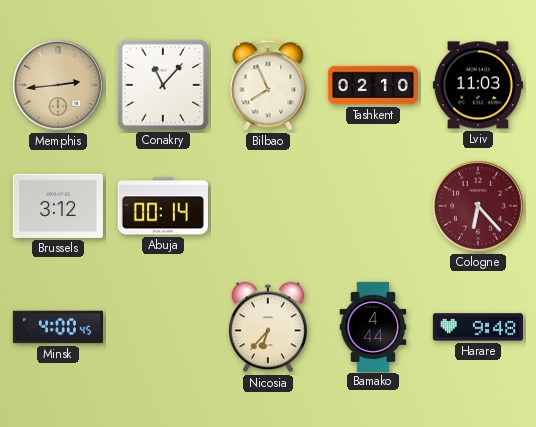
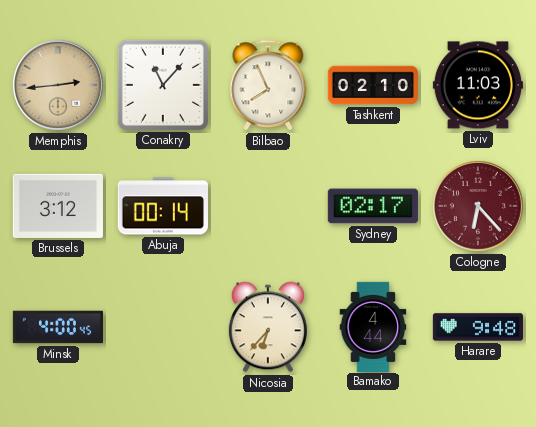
Sydney: none -> 02:17
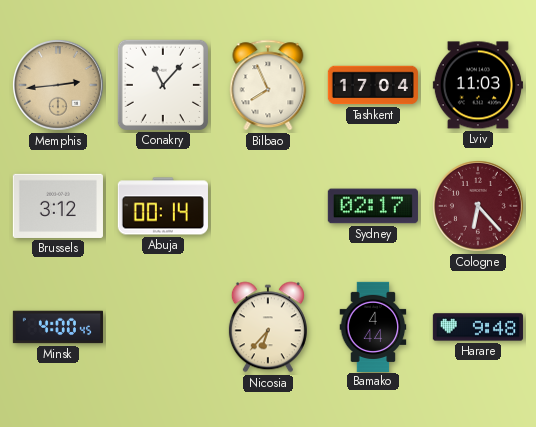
Tashkent: 02:10 -> 17:04
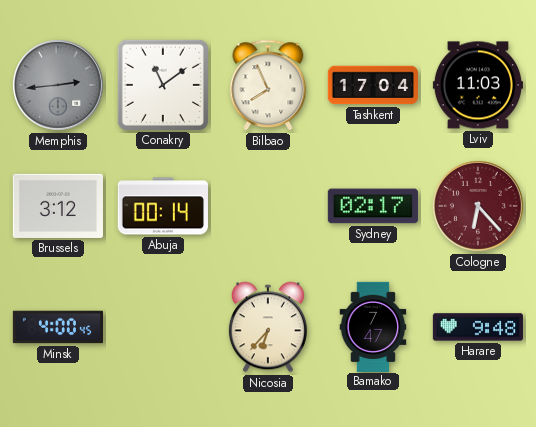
Memphis dial: champagne -> grey
Conakry: 11:07 -> 11:09
Bamako: 4:44 -> 7:47
